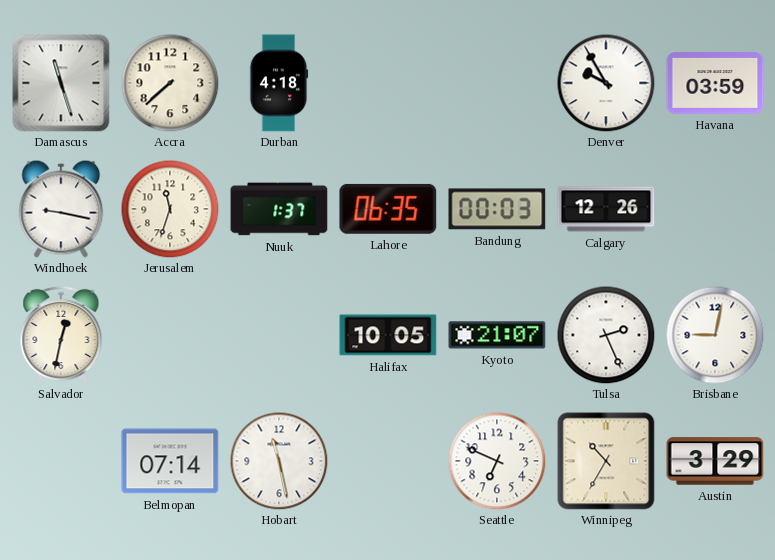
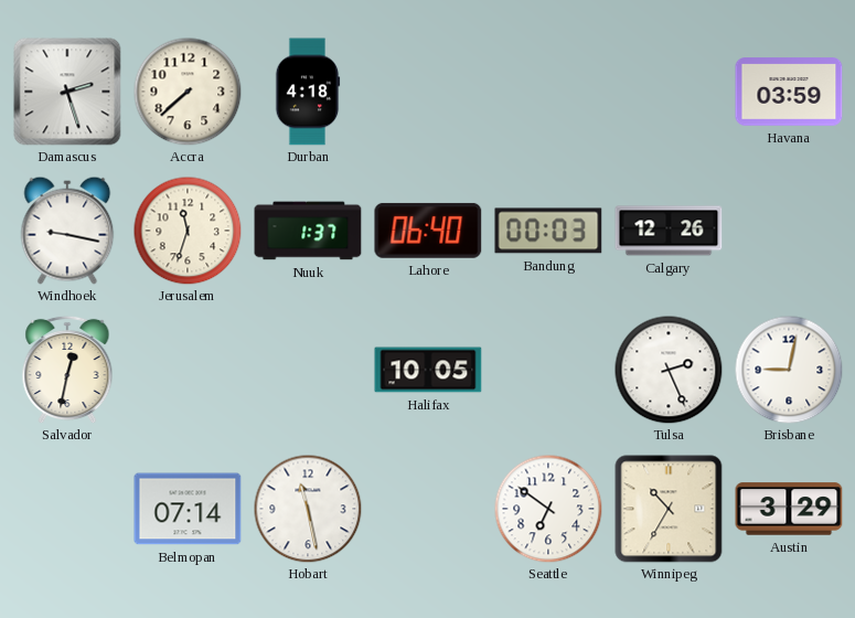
Damascus: 11:27 -> 2:27
Denver: 9:55 -> none
Lahore: 06:35 -> 06:40
Kyoto: 21:07 -> none
Seattle: 6:49 -> 6:51
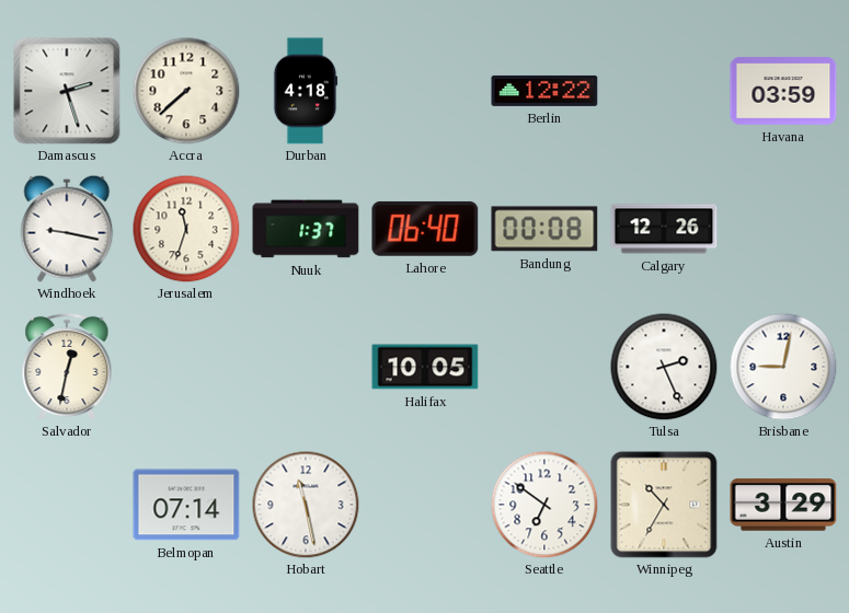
Berlin: none -> 12:22
Bandung: 00:03 -> 00:08
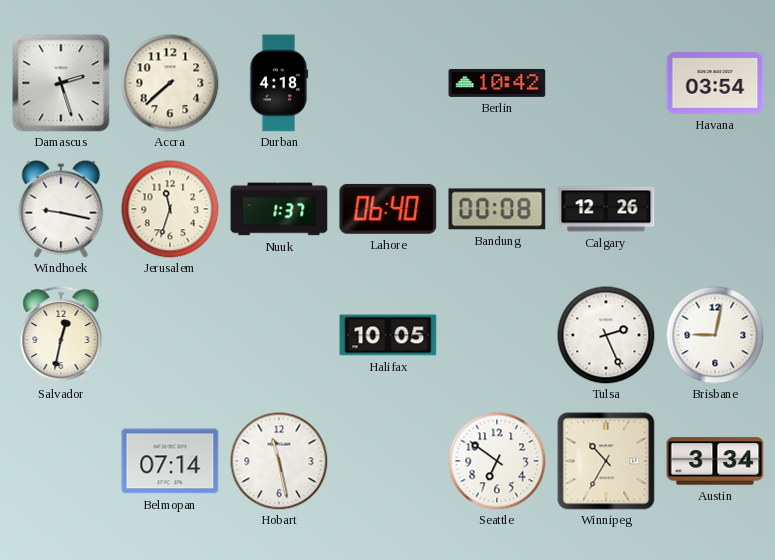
Berlin: 12:22 -> 10:42
Havana: 03:59 -> 03:54
Austin: 3:29 -> 3:34
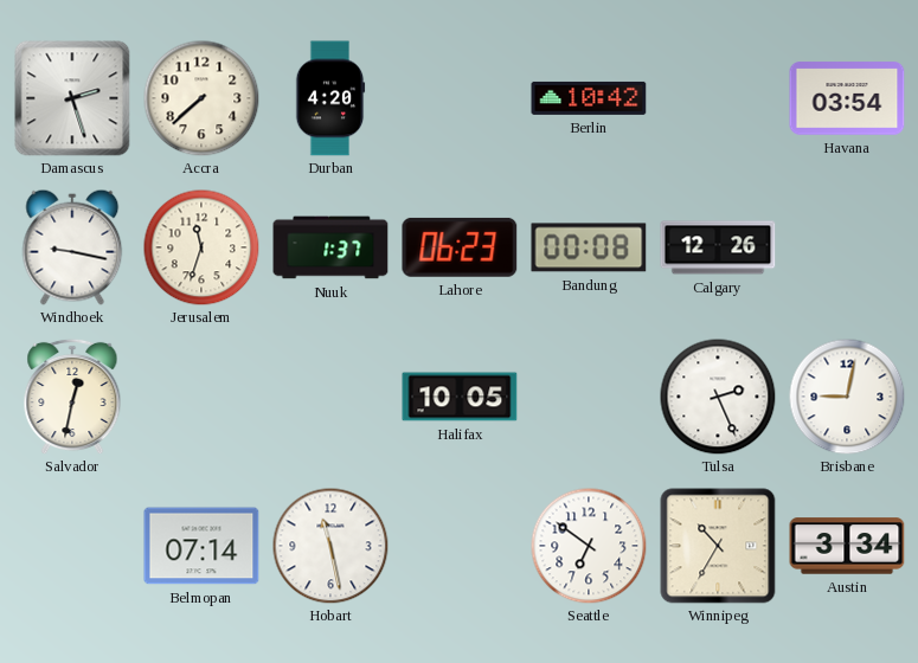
Durban: 4:18 -> 4:20
Lahore: 06:40 -> 06:23
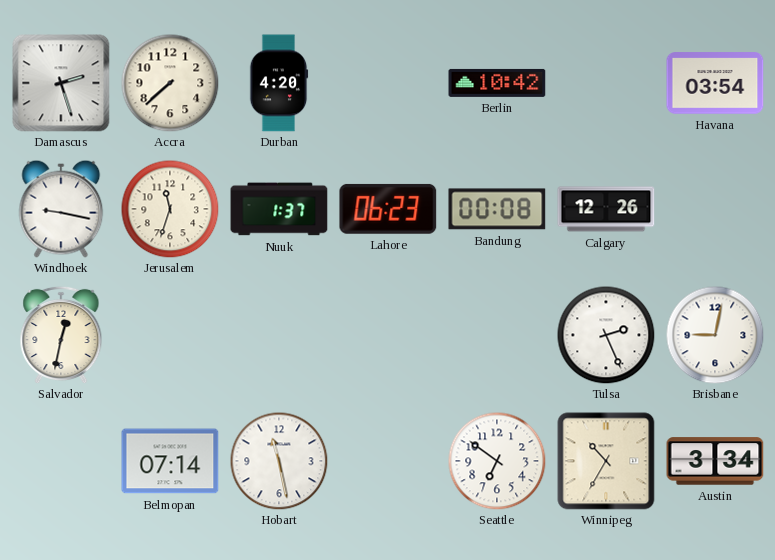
Halifax: 10:05 -> none
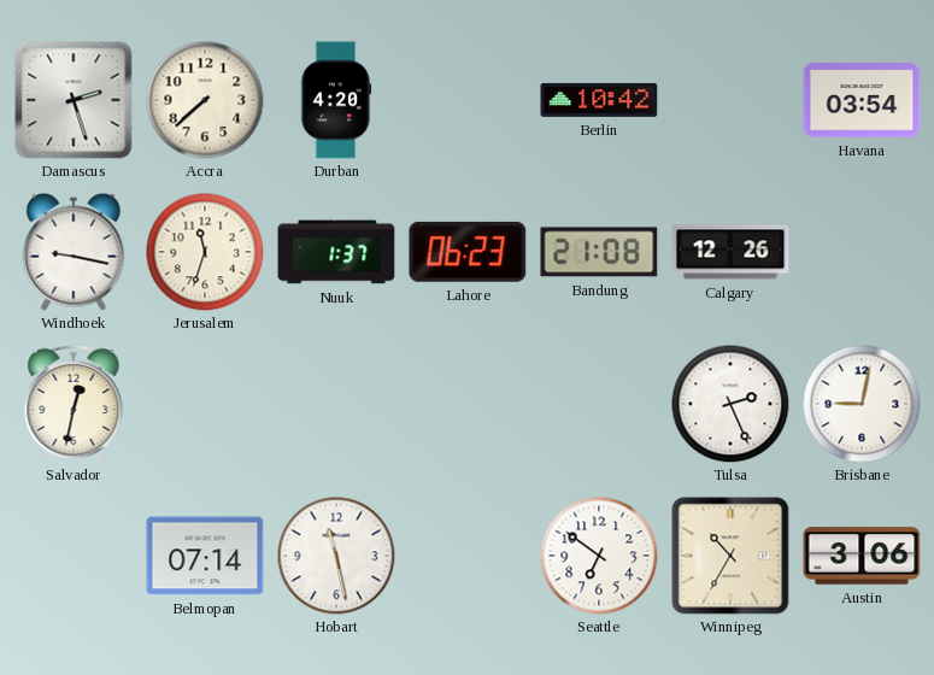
Bandung: 00:08 -> 21:08
Austin: 3:34 -> 3:06
